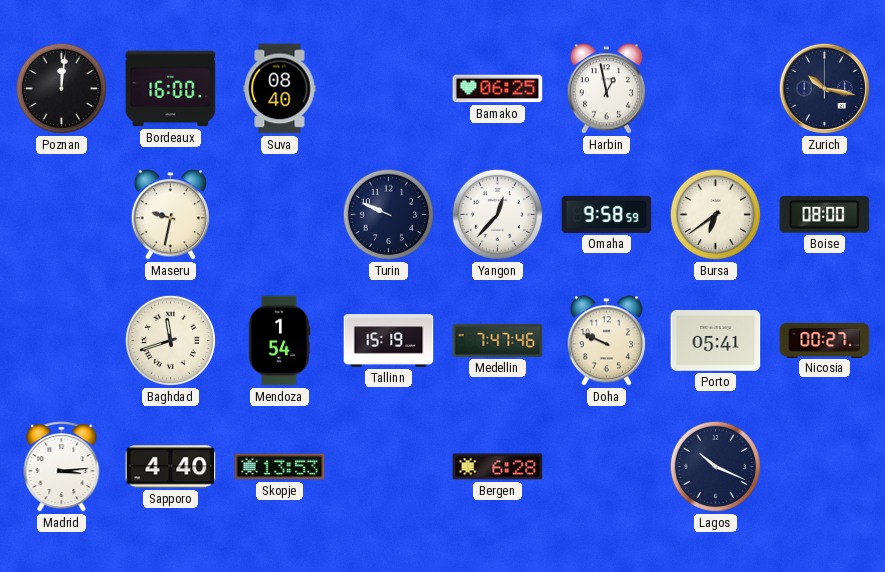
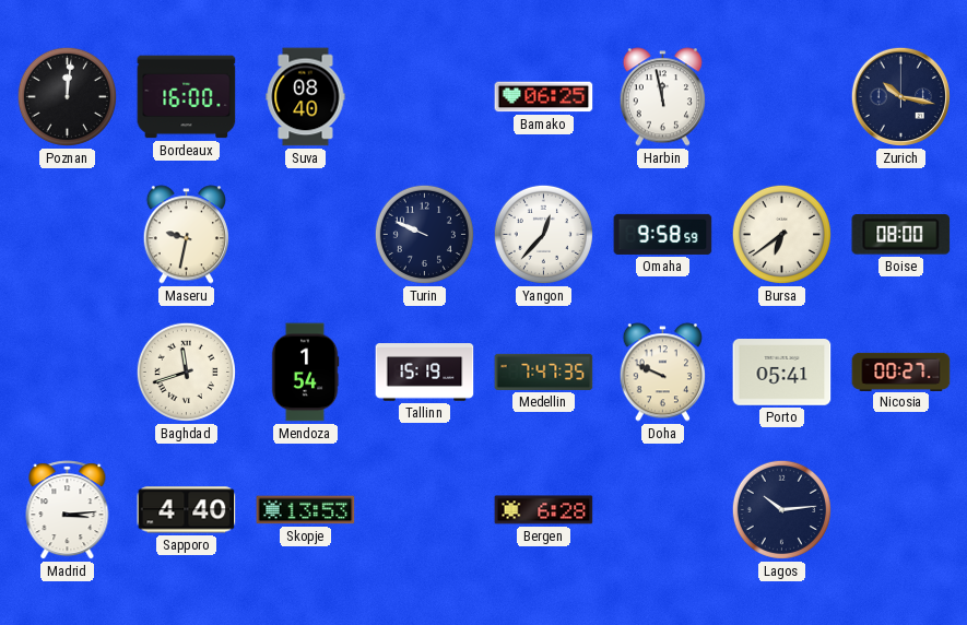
Harbin: 12:58 -> 11:58
Medellin: 7:47:46 -> 7:47:35
Lagos: 10:19 -> 10:14
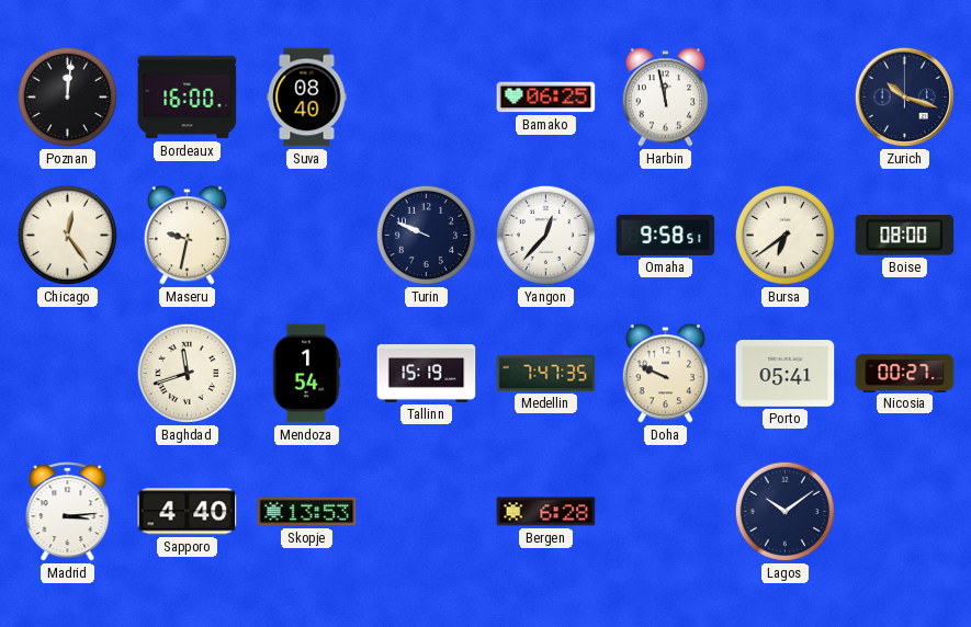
Zurich: 10:17 -> 10:18
Chicago: none -> 12:24
Omaha: 9:58:59 -> 9:58:51
Lagos: 10:14 -> 10:09
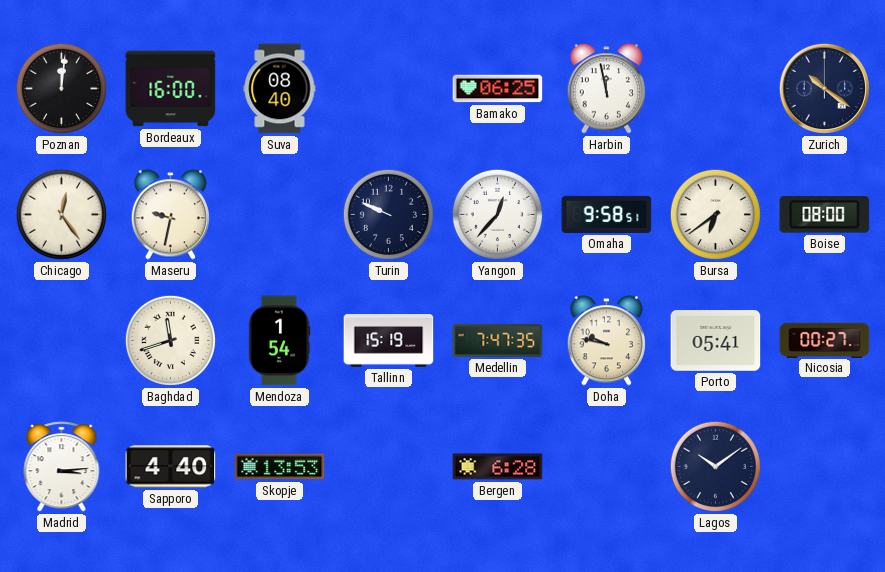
Zurich: 10:18 -> 10:21
Doha: 9:49 -> 9:47
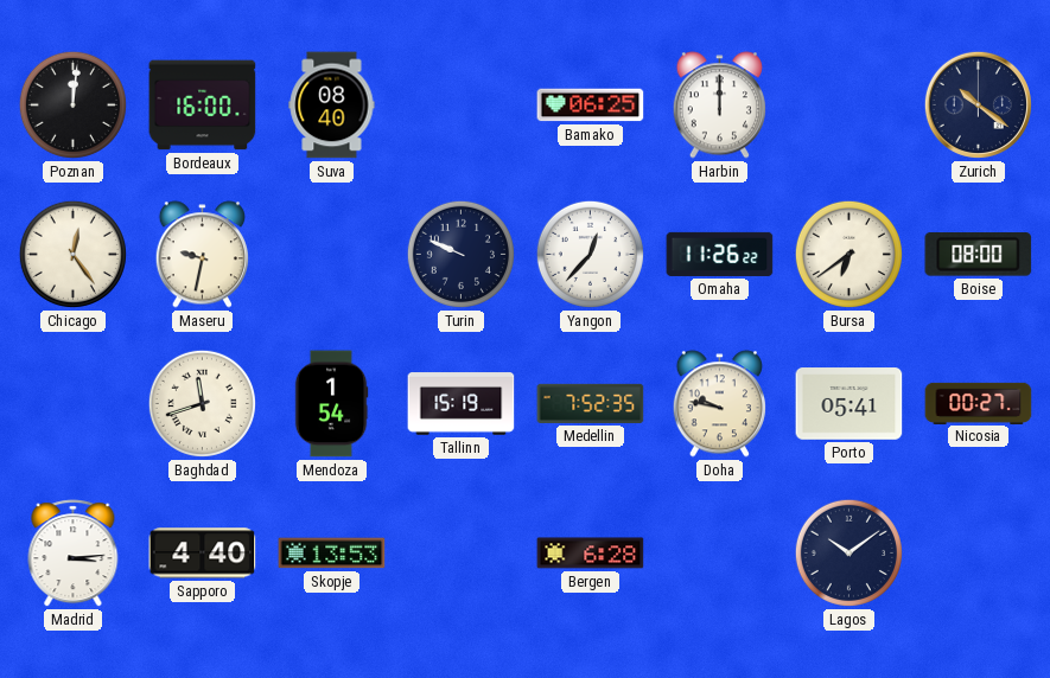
Harbin: 11:58 -> 12:00
Omaha: 9:58 -> 11:26
Medellin: 7:47 -> 7:52
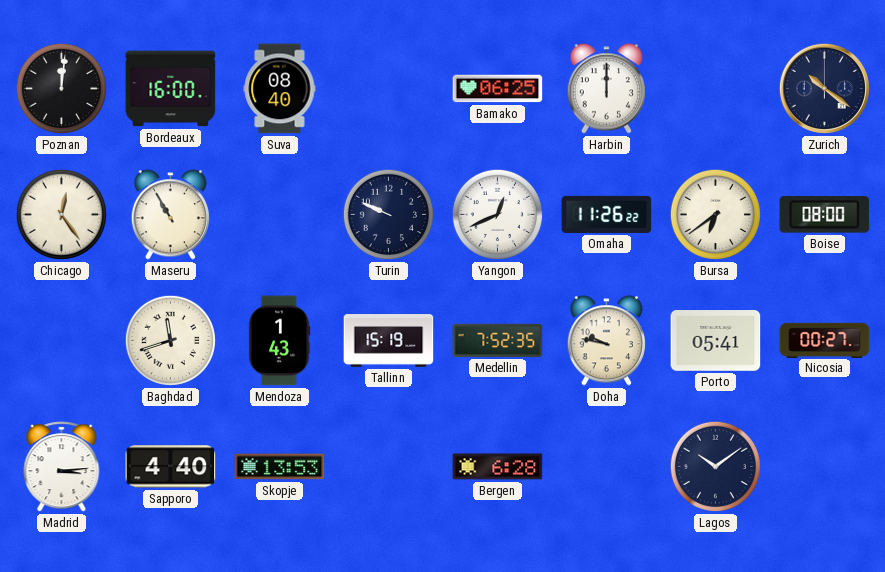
Maseru: 9:32 -> 10:55
Yangon: 12:37 -> 12:41
Mendoza: 1:54 -> 1:43
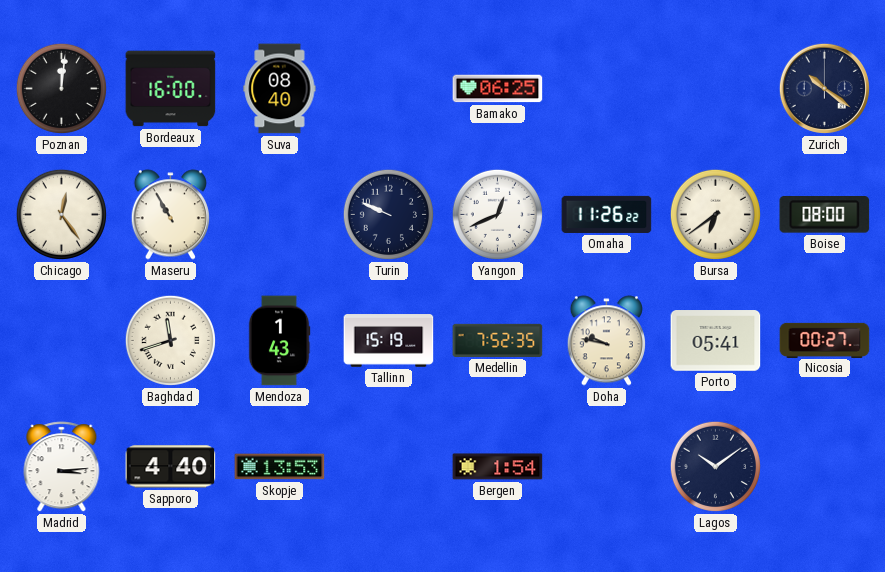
Harbin: 12:00 -> none
Bergen: 6:28 -> 1:54
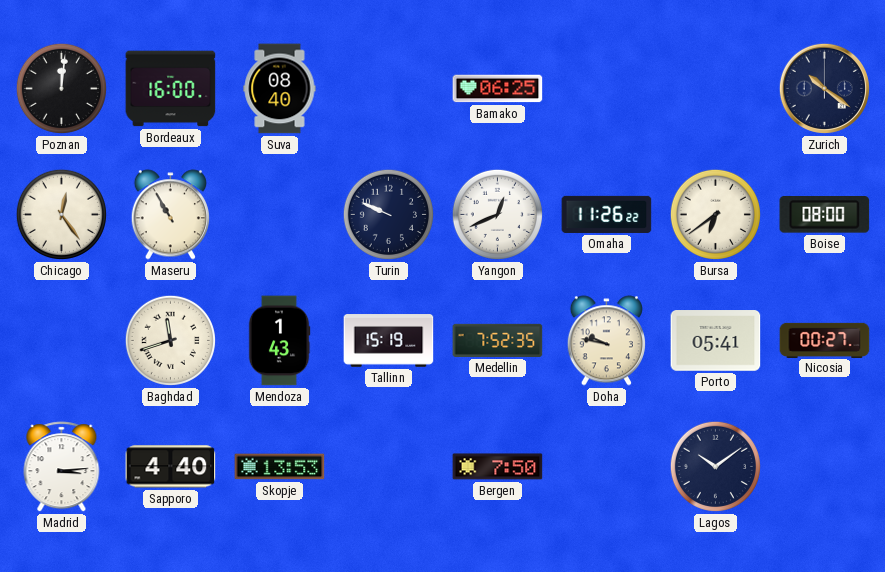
Bergen: 1:54 -> 7:50
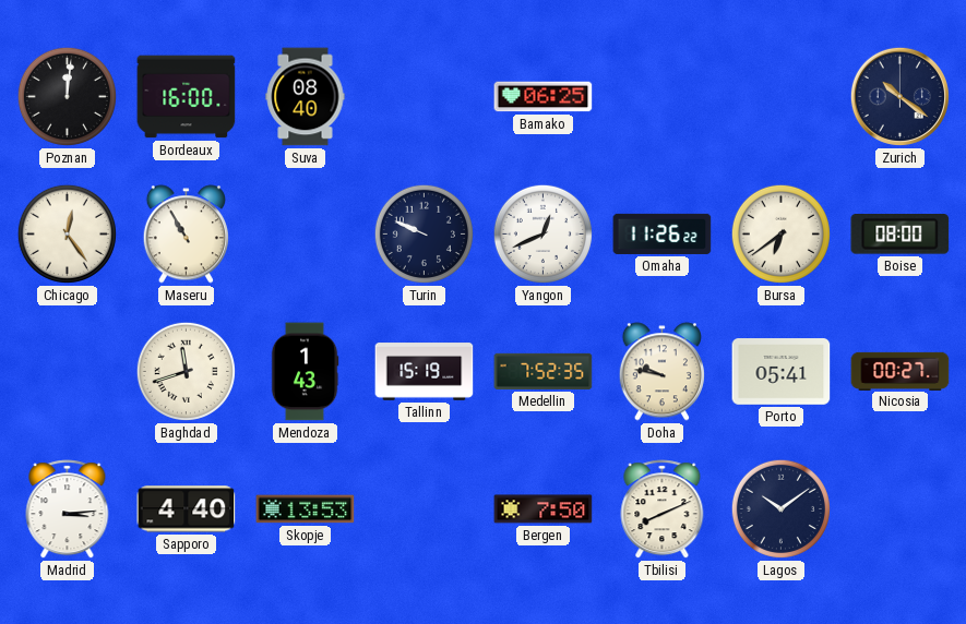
Tbilisi: none -> 8:11
